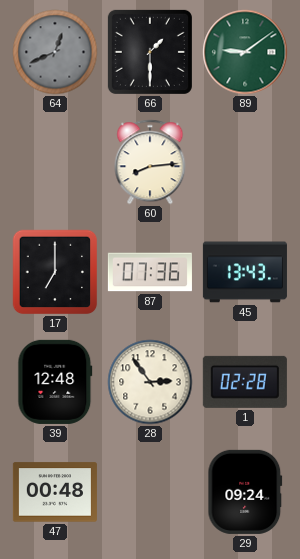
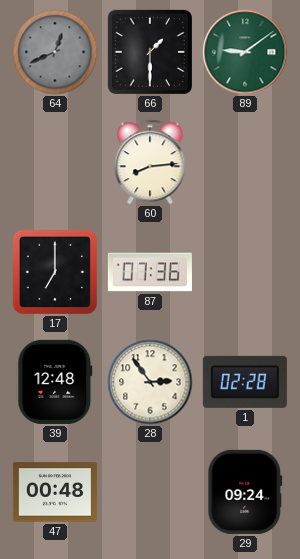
45: 13:43 -> none
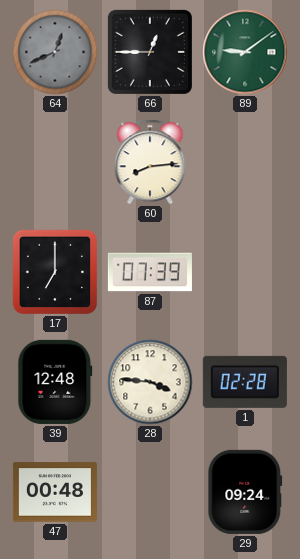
66: 1:30 -> 12:45
87: 07:36 -> 07:39
28: 2:54 -> 3:46
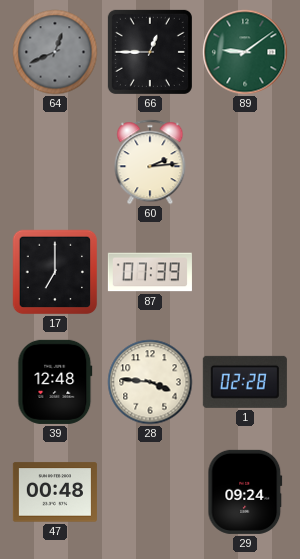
60: 8:14 -> 2:14
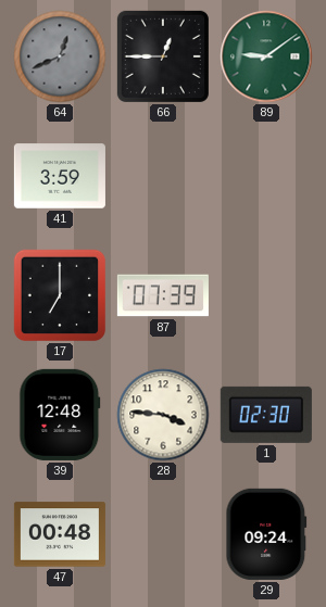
41: none -> 3:59
60: 2:14 -> none
1: 02:28 -> 02:30
